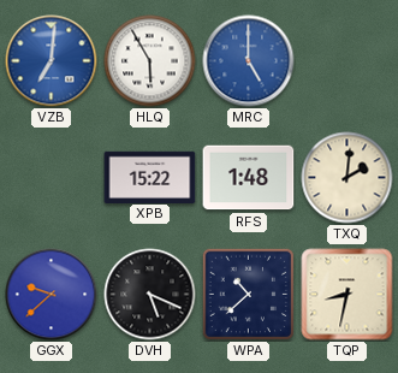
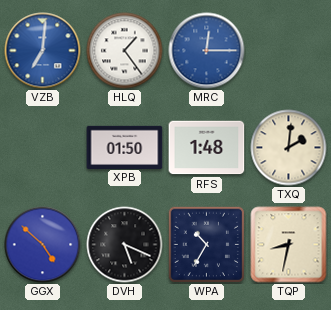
HLQ: 5:55 -> 1:24
MRC: 5:00 -> 12:15
XPB: 15:22 -> 01:50
GGX: 9:38 -> 4:52
WPA: 10:38 -> 10:35
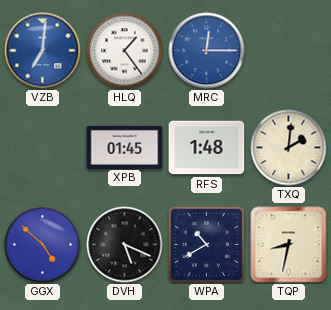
XPB: 01:50 -> 01:45
WPA: 10:35 -> 10:40
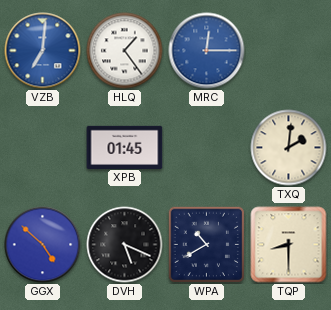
RFS: 1:48 -> none
TQP: 8:32 -> 8:30
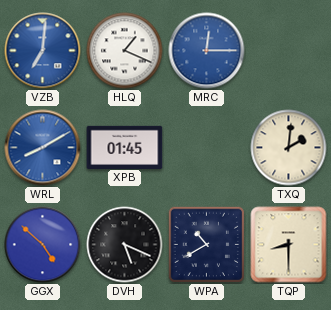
HLQ: 1:24 -> 1:19
WRL: none -> 8:10
